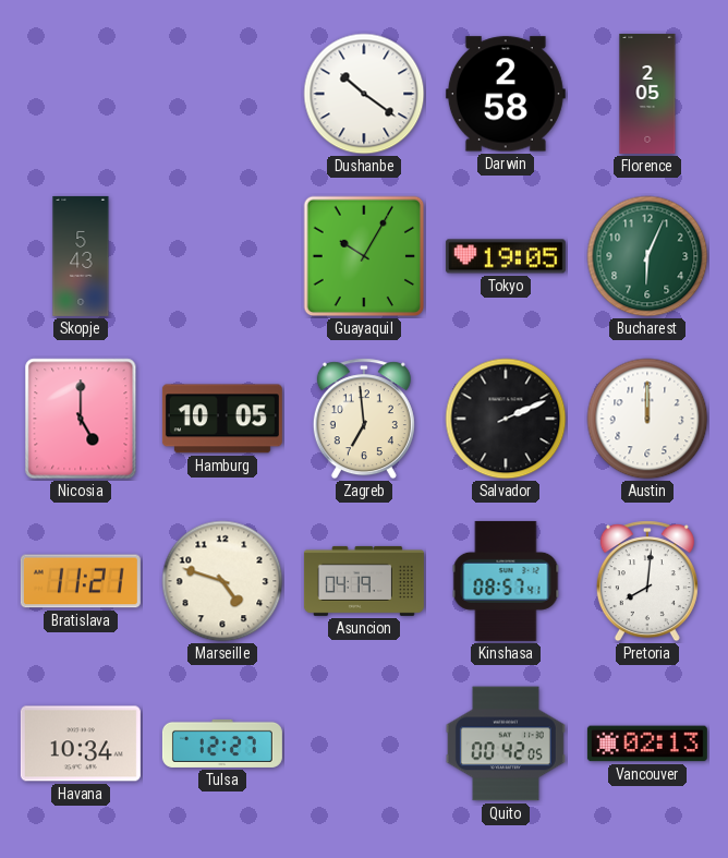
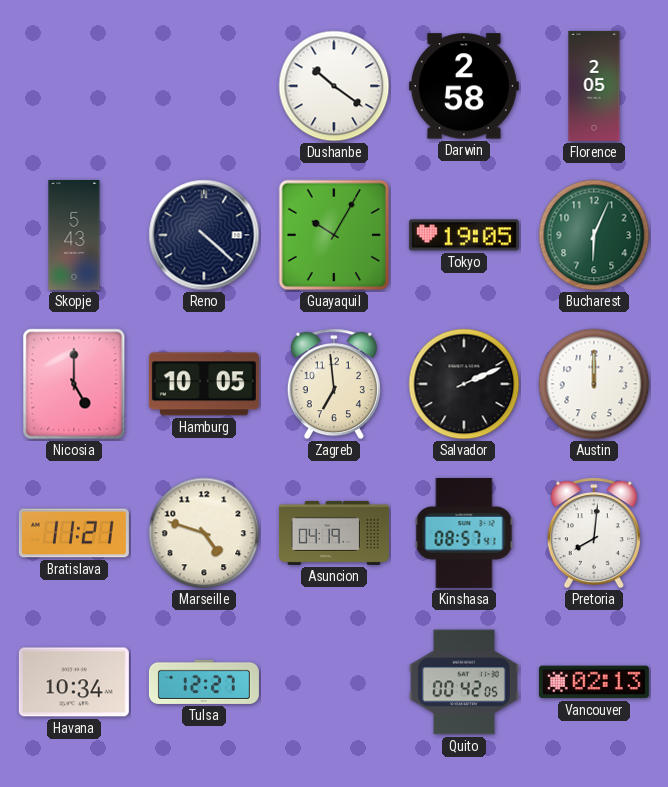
Reno: none -> 4:22
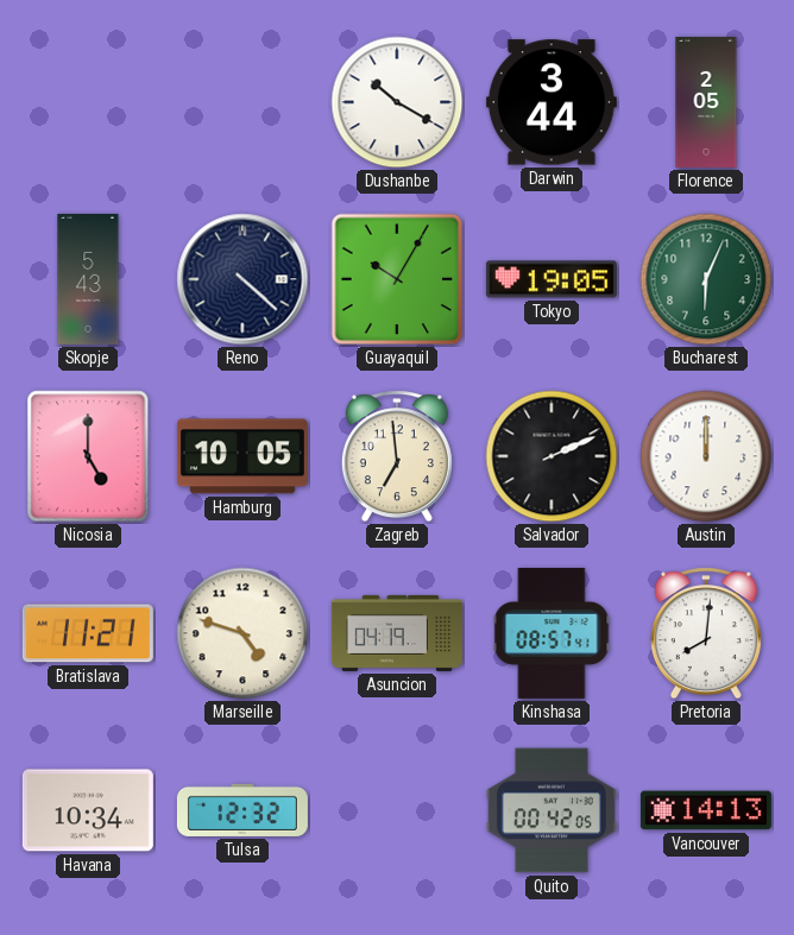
Dushanbe: 10:21 -> 10:20
Darwin: 2:58 -> 3:44
Tulsa: 12:27 -> 12:32
Vancouver: 02:13 -> 14:13
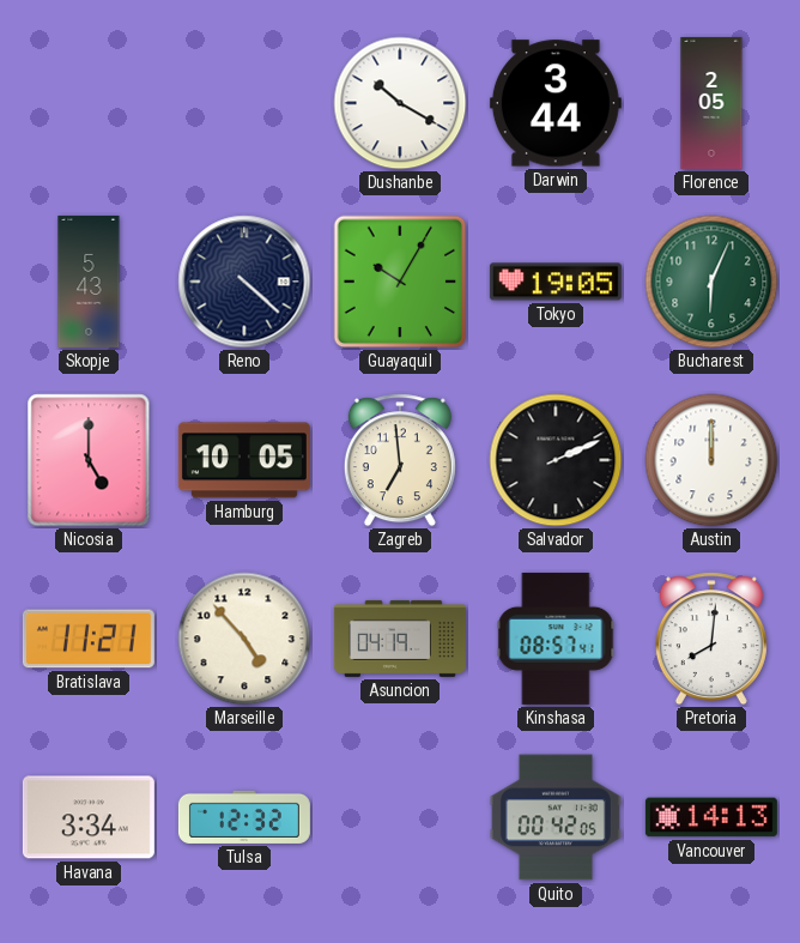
Marseille: 4:48 -> 4:53
Havana: 10:34 -> 3:34
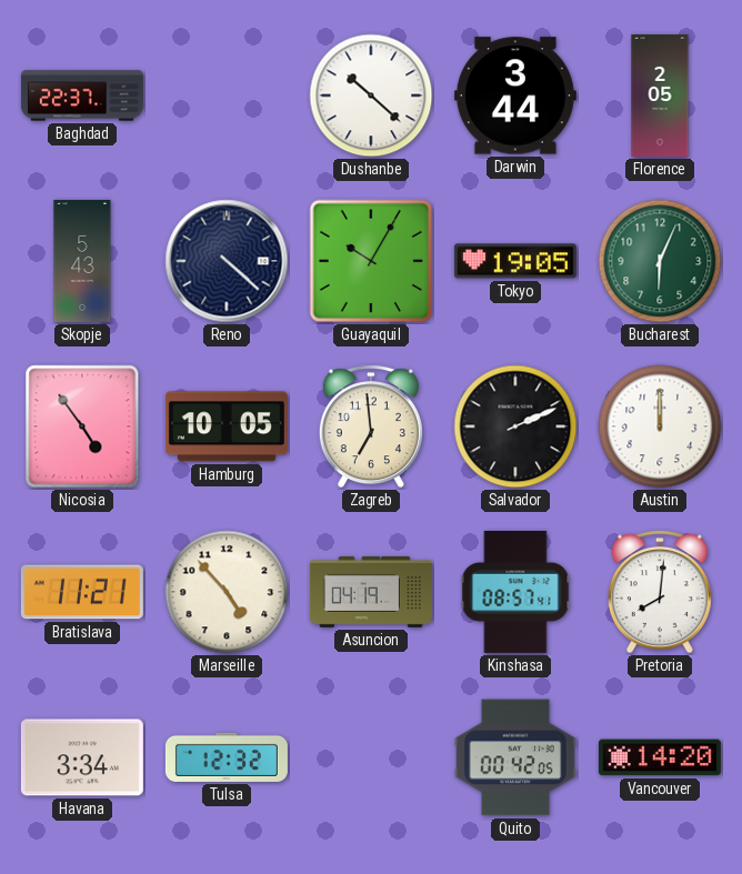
Baghdad: none -> 22:37
Dushanbe: 10:20 -> 10:22
Nicosia: 5:00 -> 4:54
Vancouver: 14:13 -> 14:20
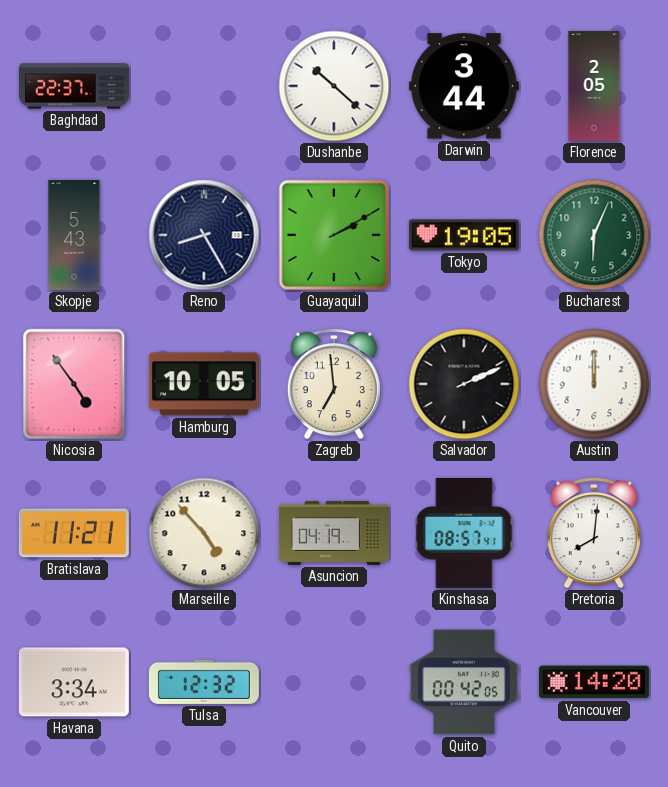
Reno: 4:22 -> 8:25
Guayaquil: 10:05 -> 2:10
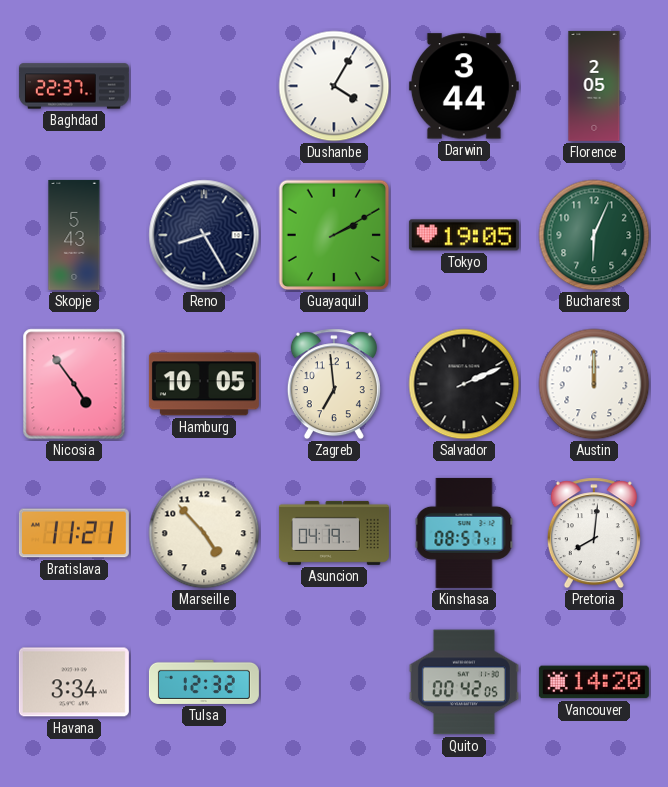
Dushanbe: 10:22 -> 4:05
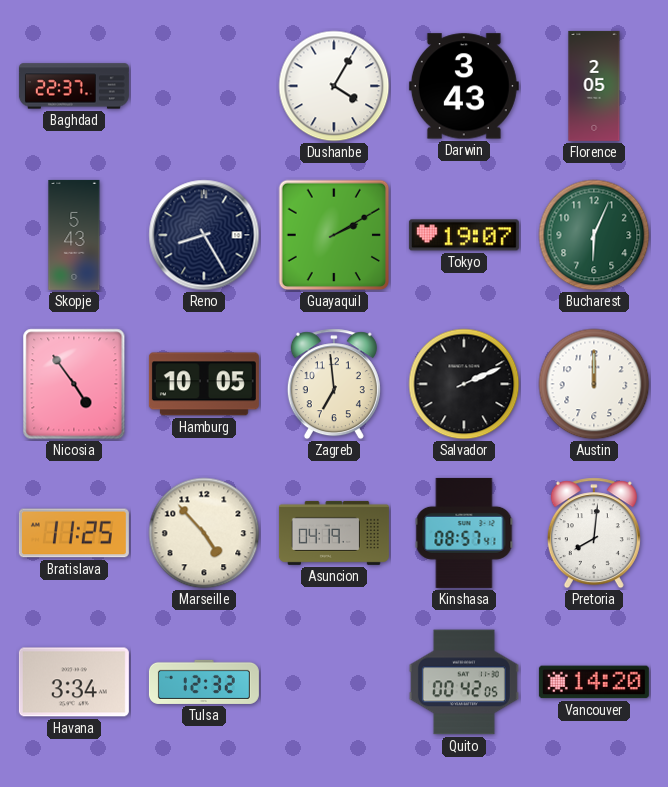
Darwin: 3:44 -> 3:43
Tokyo: 19:05 -> 19:07
Bratislava: 11:21 -> 11:25
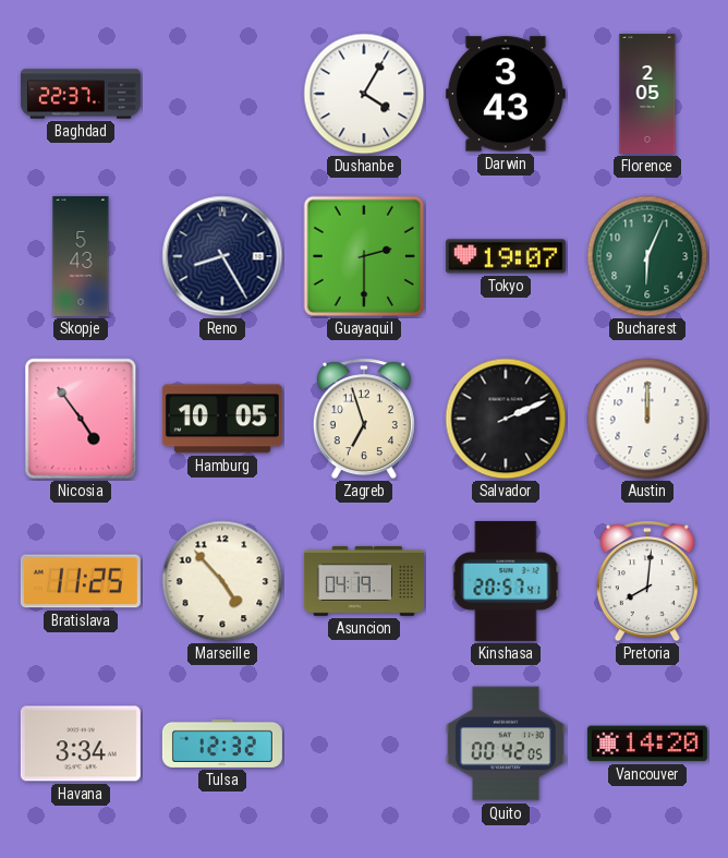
Guayaquil: 2:10 -> 2:30
Zagreb: 6:59 -> 6:57
Kinshasa: 08:57 -> 20:57
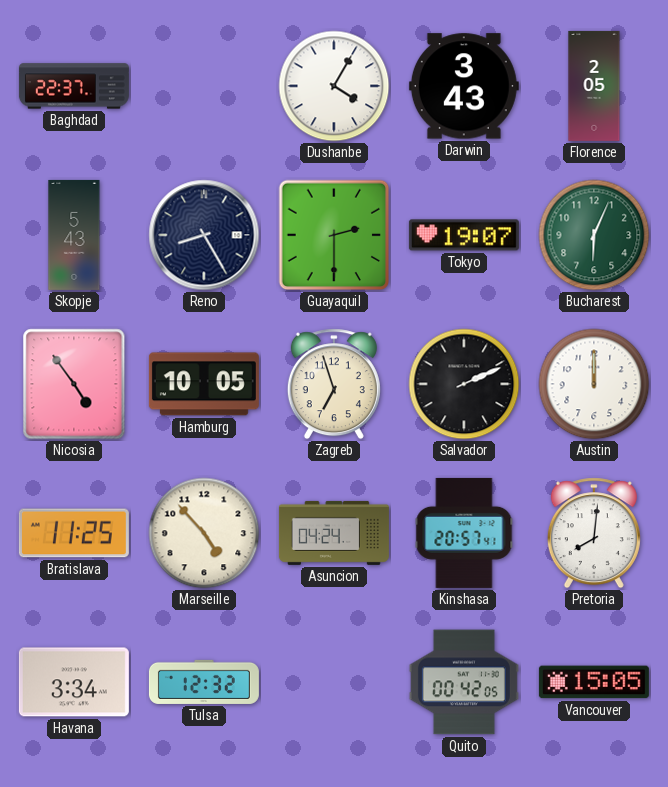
Asuncion: 04:19 -> 04:24
Vancouver: 14:20 -> 15:05
